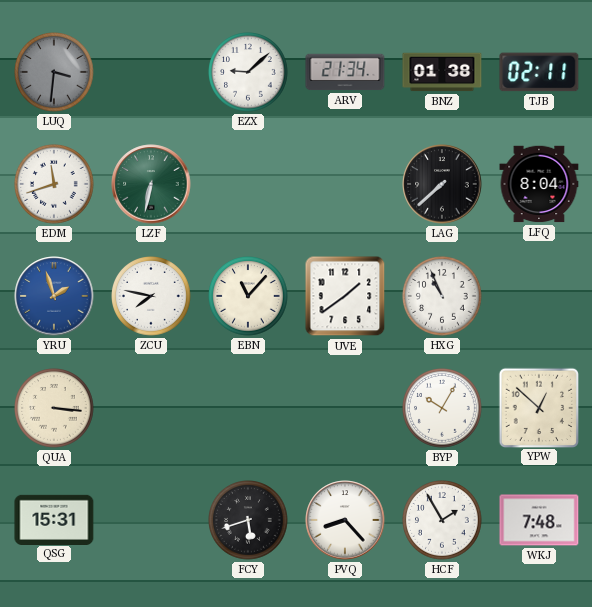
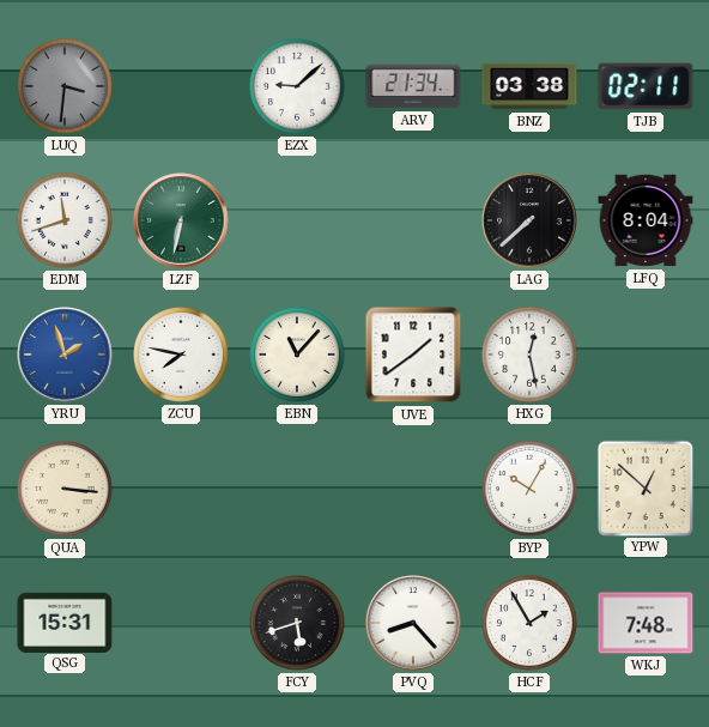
BNZ: 01:38 -> 03:38
HXG: 10:56 -> 12:28
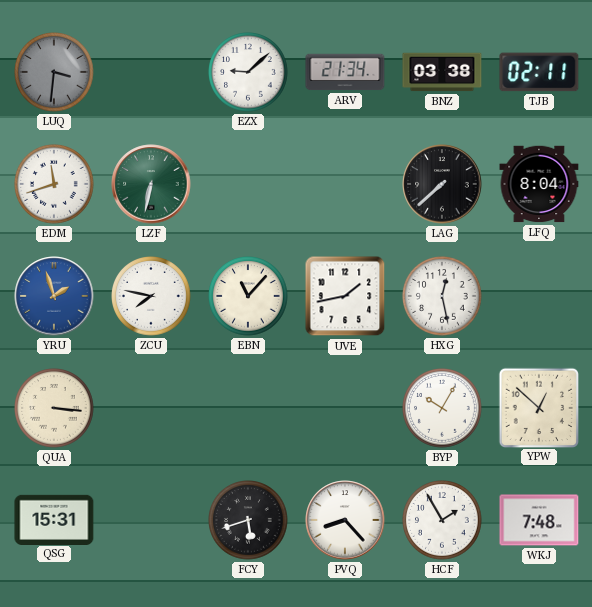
UVE: 1:39 -> 1:43
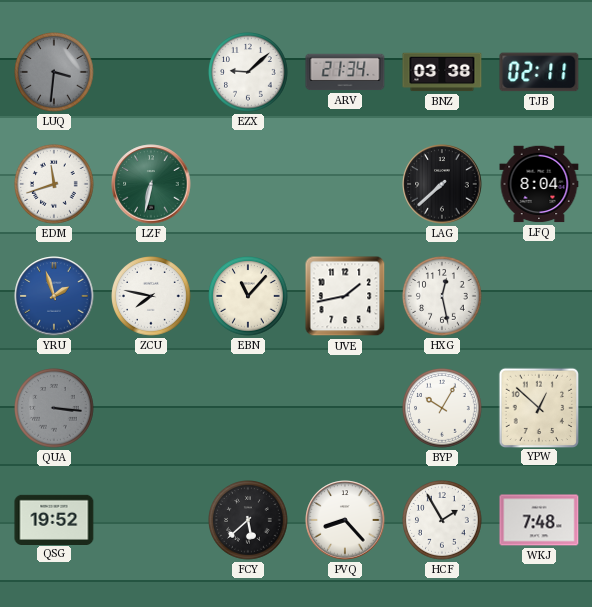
QUA dial: cream -> grey
QSG: 15:31 -> 19:52
FCY: 5:42 -> 5:38
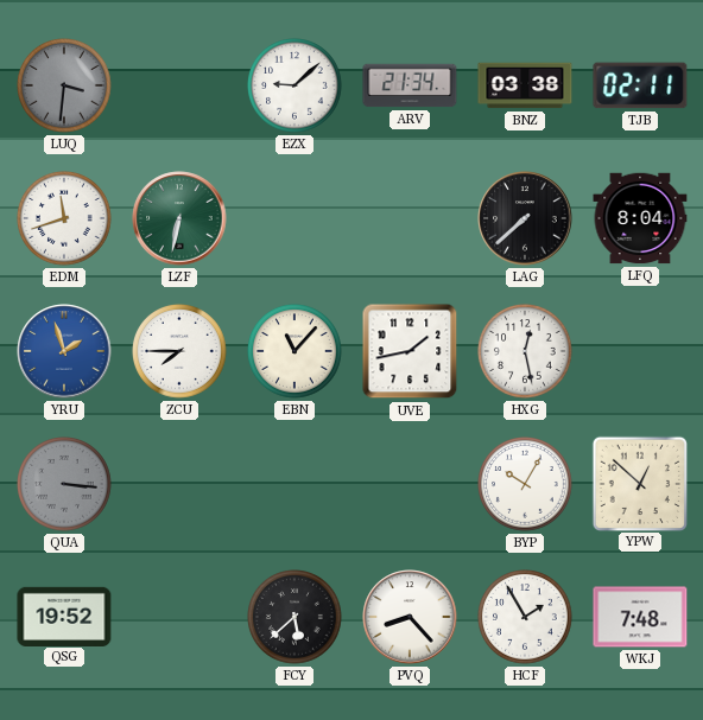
ZCU: 7:47 -> 7:45
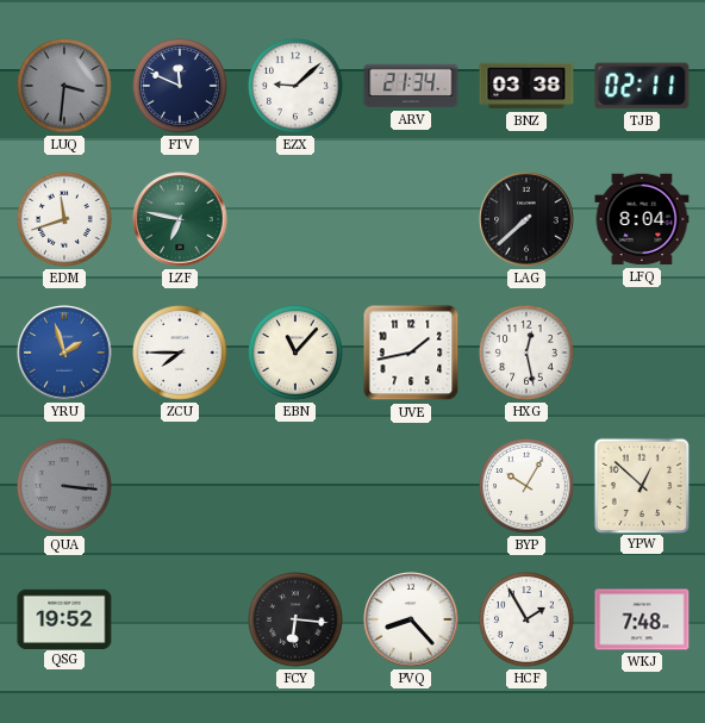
FTV: none -> 11:49
LZF: 6:32 -> 6:47
FCY: 5:38 -> 6:16
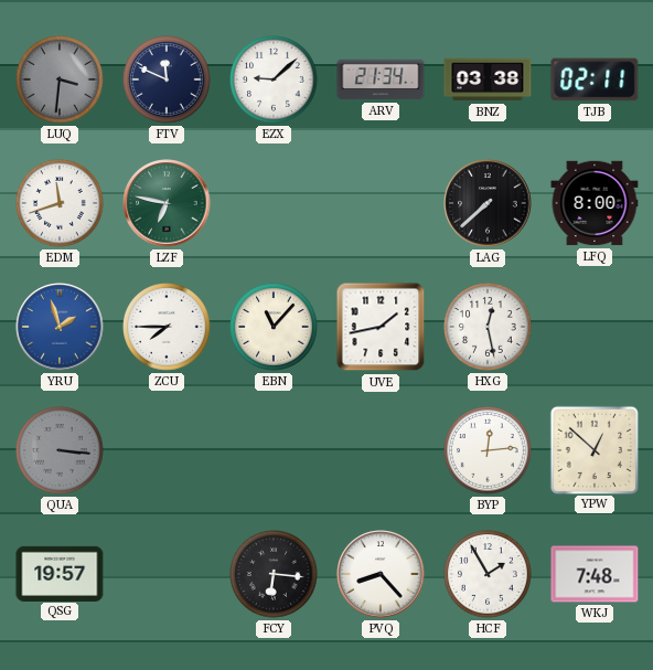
LFQ: 8:04 -> 8:00
BYP: 10:05 -> 12:14
QSG: 19:52 -> 19:57
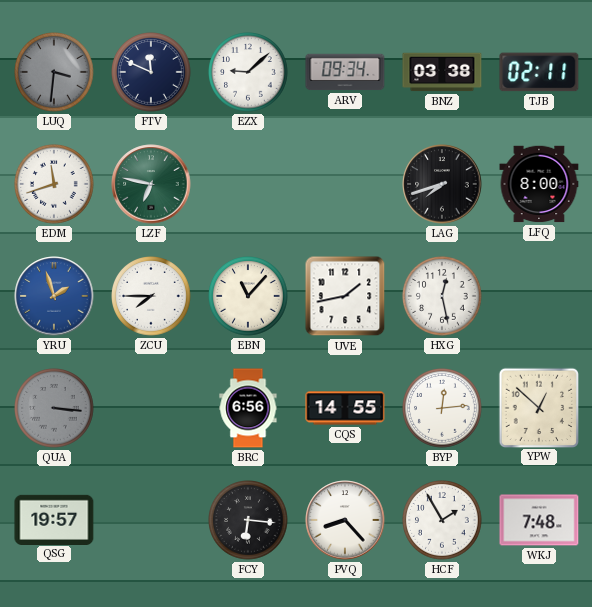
ARV: 21:34 -> 09:34
LAG: 7:38 -> 7:42
BRC: none -> 6:56
CQS: none -> 14:55
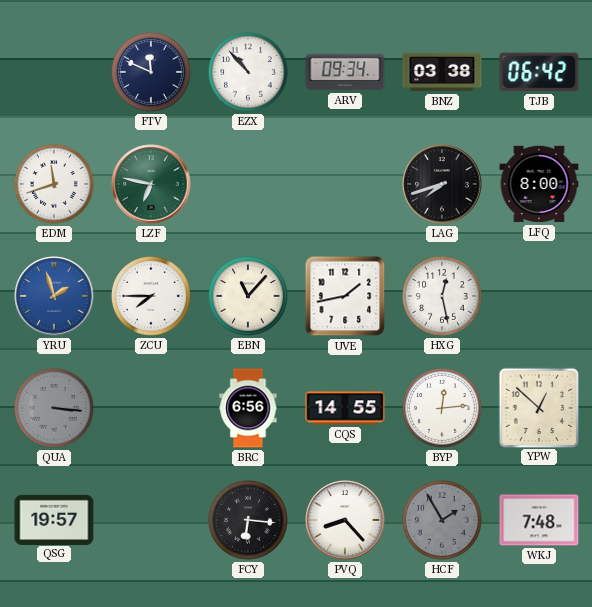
LUQ: 3:31 -> none
EZX: 9:08 -> 10:53
TJB: 02:11 -> 06:42
HCF dial: white -> grey
